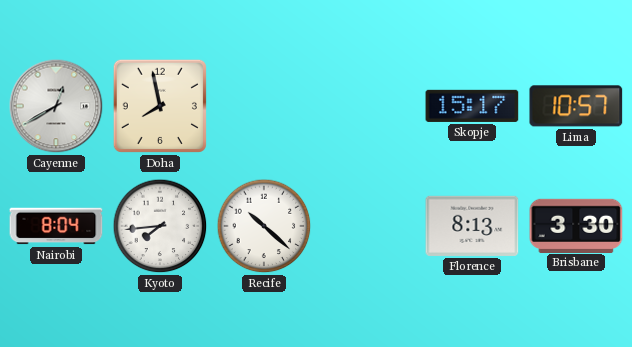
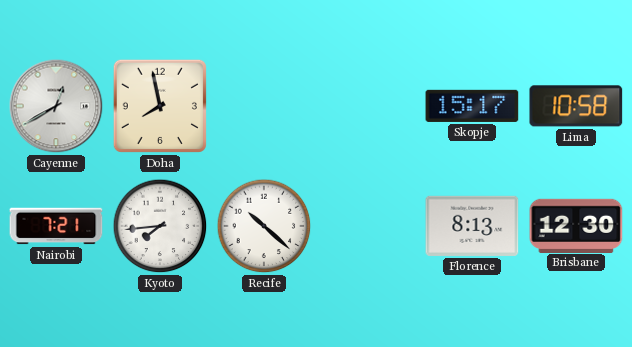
Lima: 10:57 -> 10:58
Nairobi: 8:04 -> 7:21
Brisbane: 3:30 -> 12:30
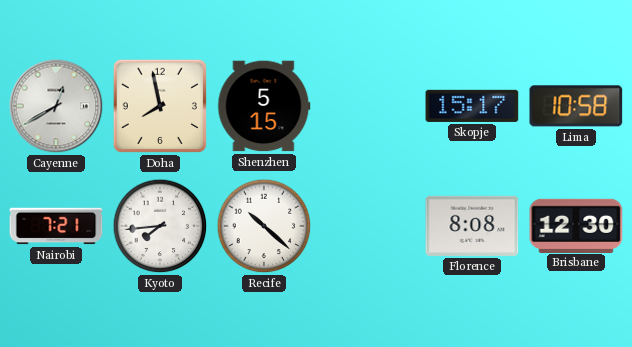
Shenzhen: none -> 5:15
Florence: 8:13 -> 8:08
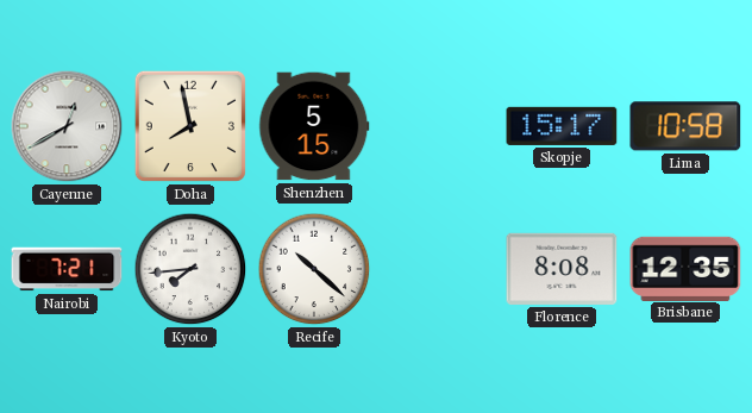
Brisbane: 12:30 -> 12:35
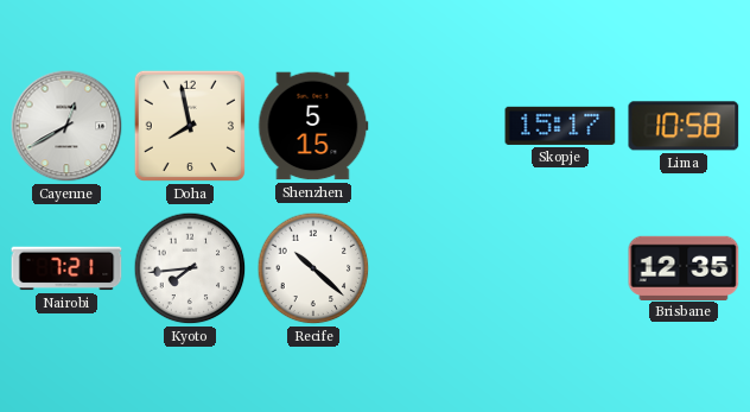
Florence: 8:08 -> none
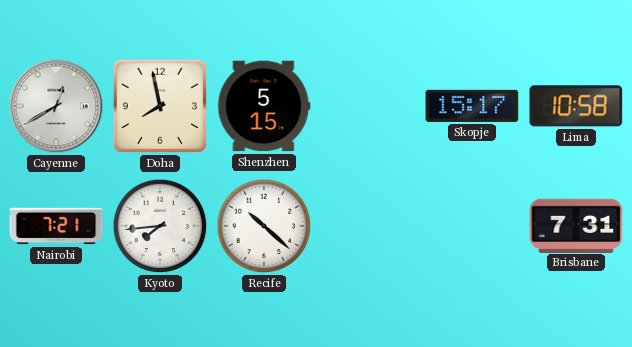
Brisbane: 12:35 -> 7:31
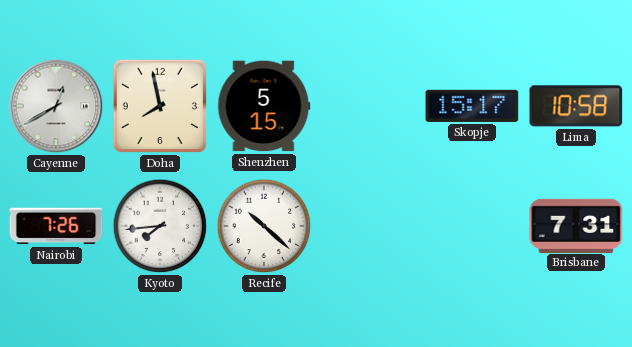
Nairobi: 7:21 -> 7:26
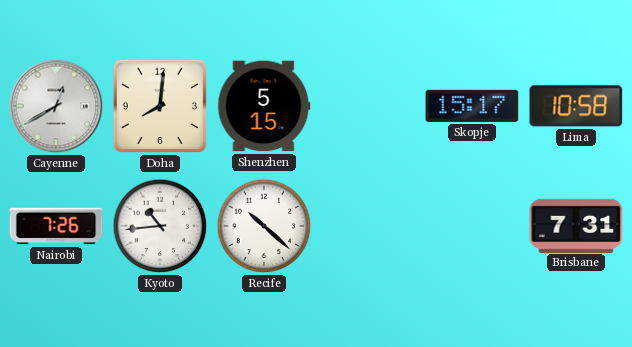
Doha: 7:58 -> 8:01
Kyoto: 7:44 -> 10:44
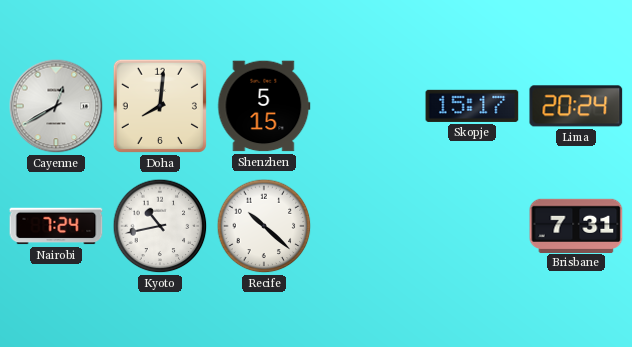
Lima: 10:58 -> 20:24
Nairobi: 7:26 -> 7:24
Kyoto: 10:44 -> 10:43
